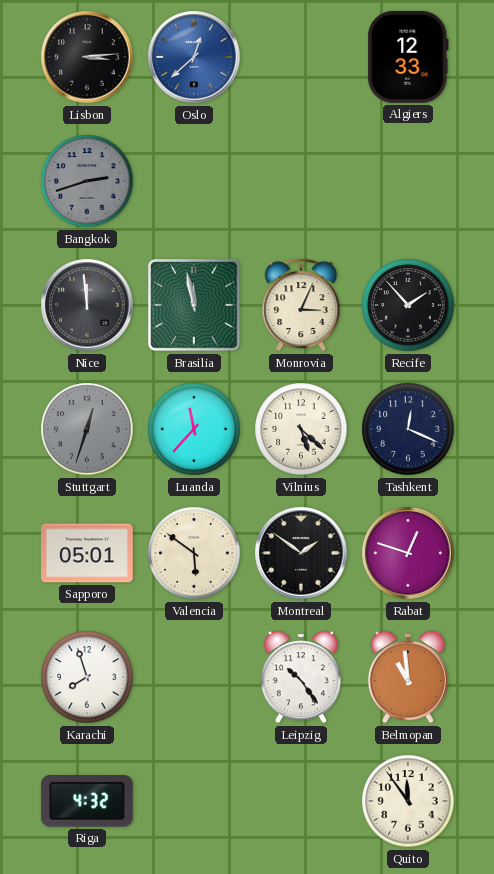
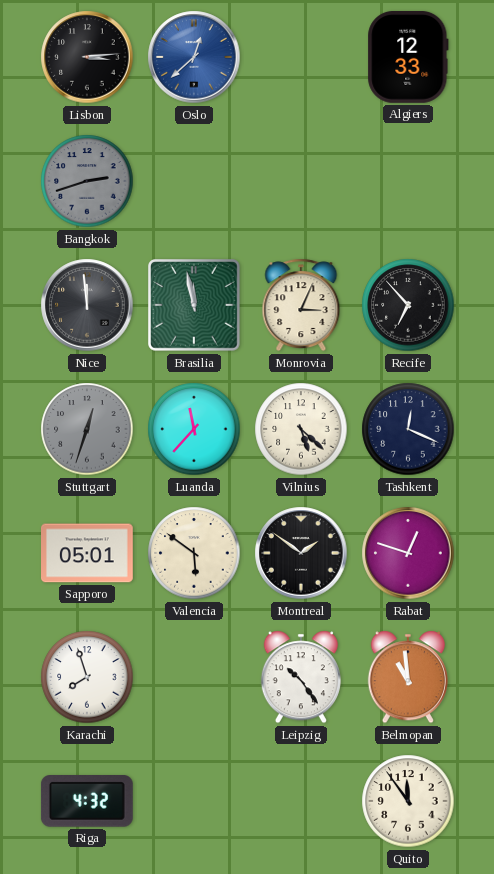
Recife: 1:53 -> 6:53
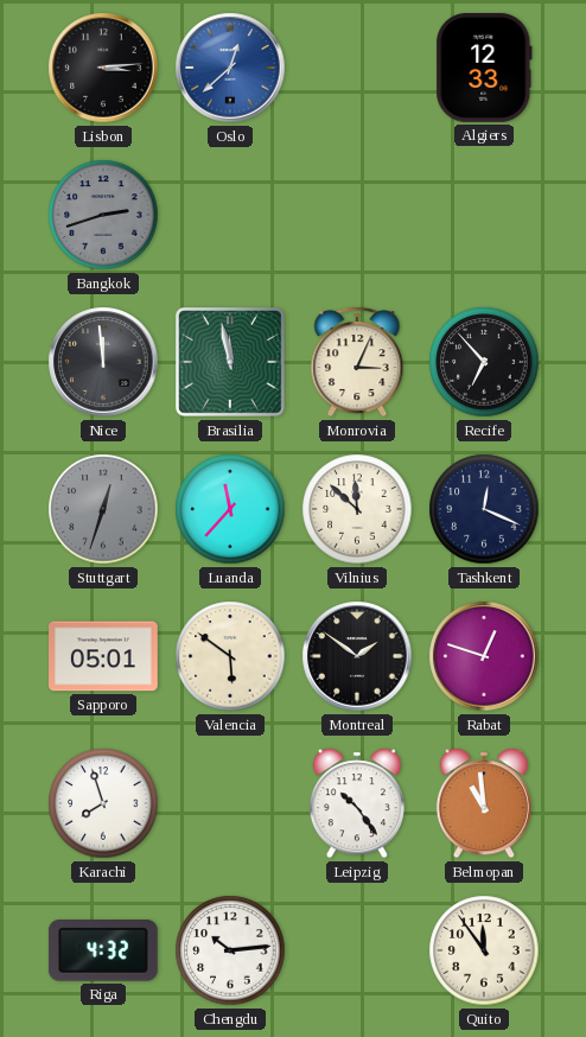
Vilnius: 5:22 -> 11:52
Chengdu: none -> 10:14
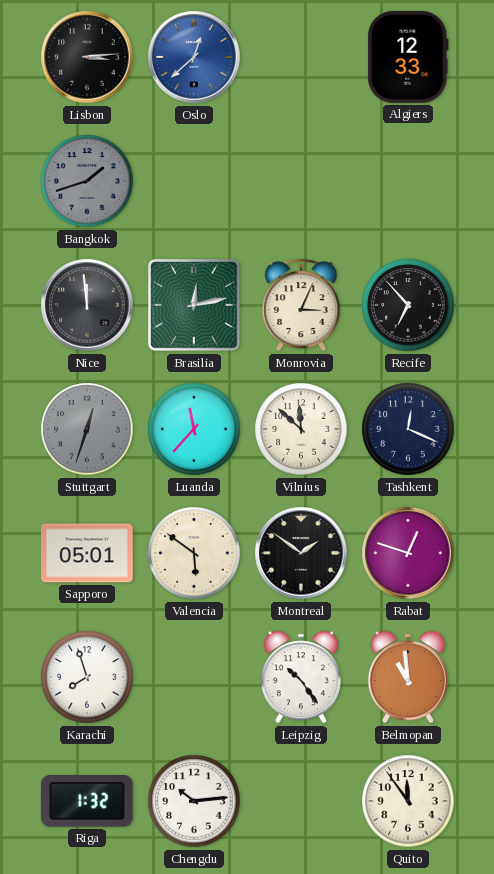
Bangkok: 2:42 -> 1:42
Brasilia: 11:58 -> 12:13
Riga: 4:32 -> 1:32
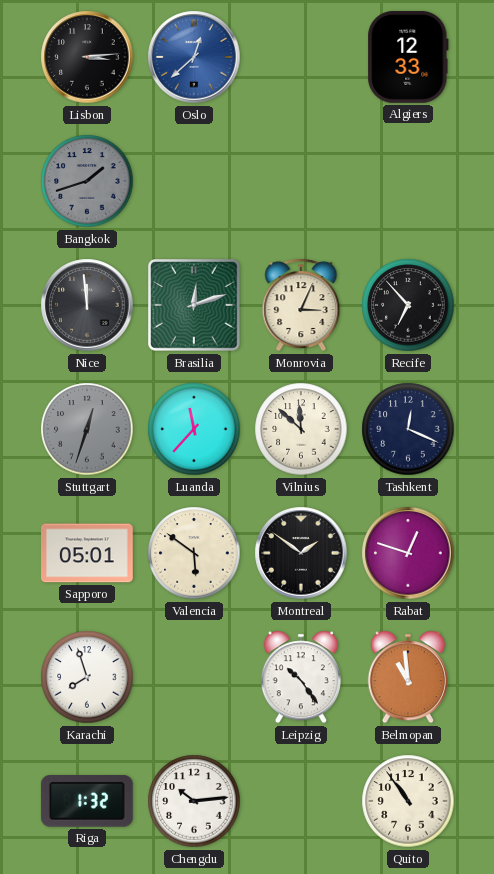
Brasilia: 12:13 -> 12:12
Quito: 11:54 -> 10:54
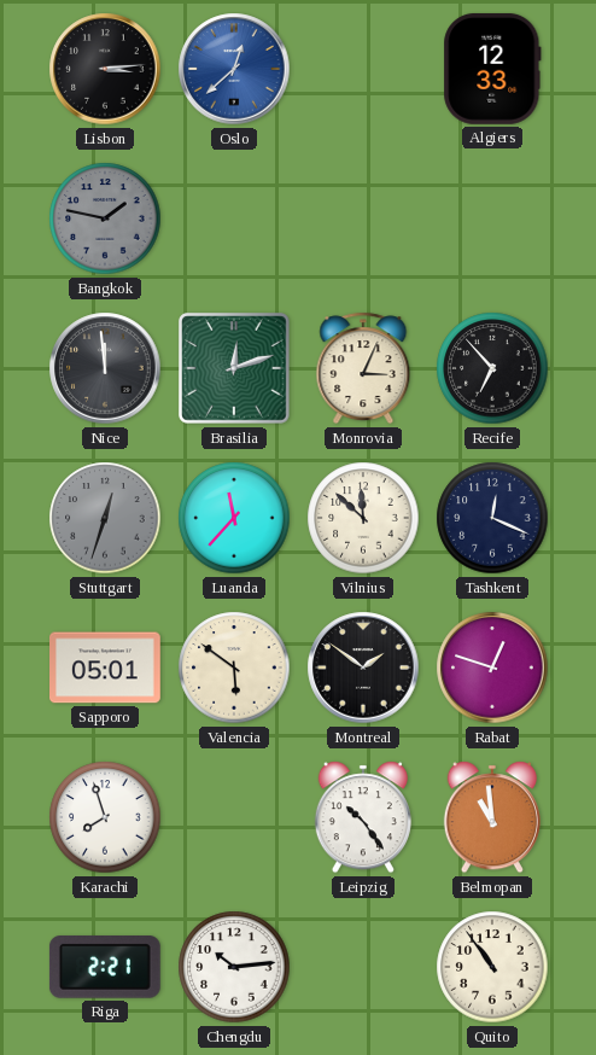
Bangkok: 1:42 -> 1:47
Riga: 1:32 -> 2:21
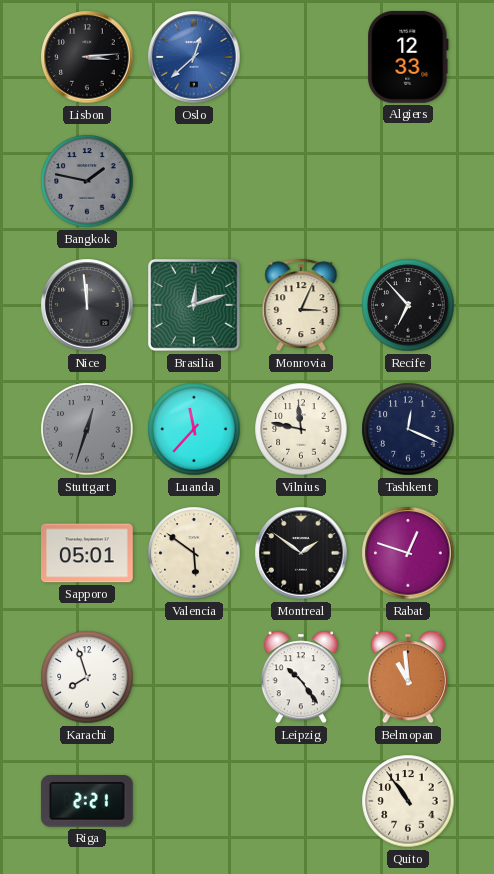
Vilnius: 11:52 -> 11:47
Chengdu: 10:14 -> none
